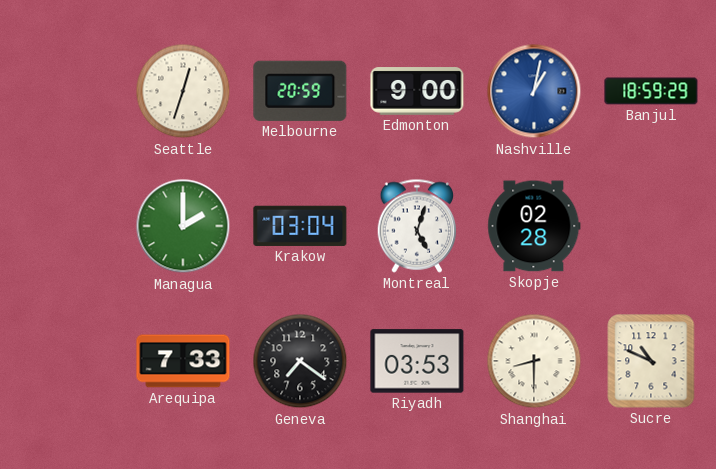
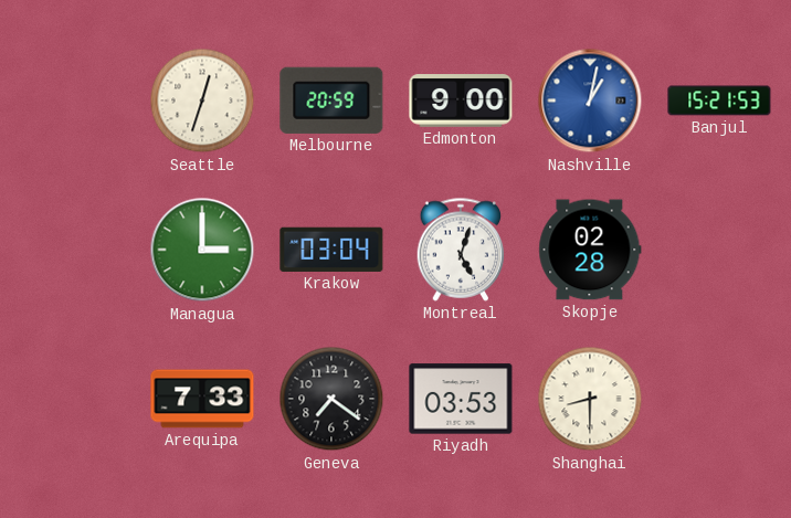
Banjul: 18:59 -> 15:21
Managua: 2:00 -> 3:00
Sucre: 10:49 -> none
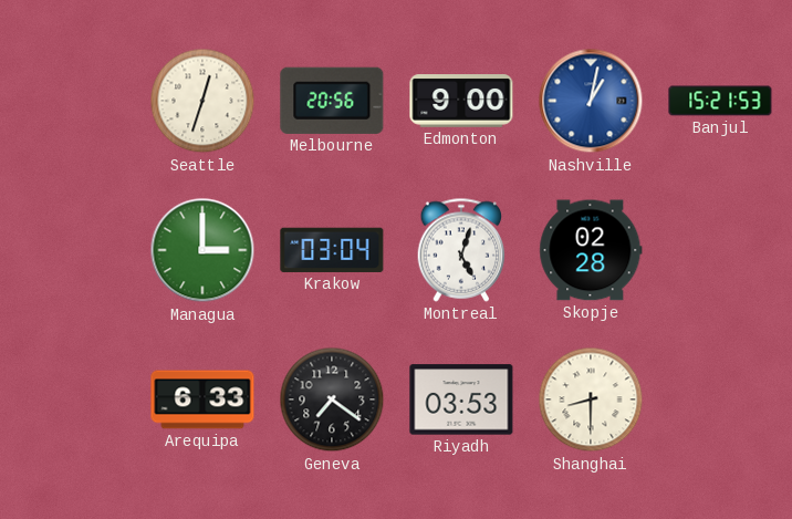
Melbourne: 20:59 -> 20:56
Arequipa: 7:33 -> 6:33
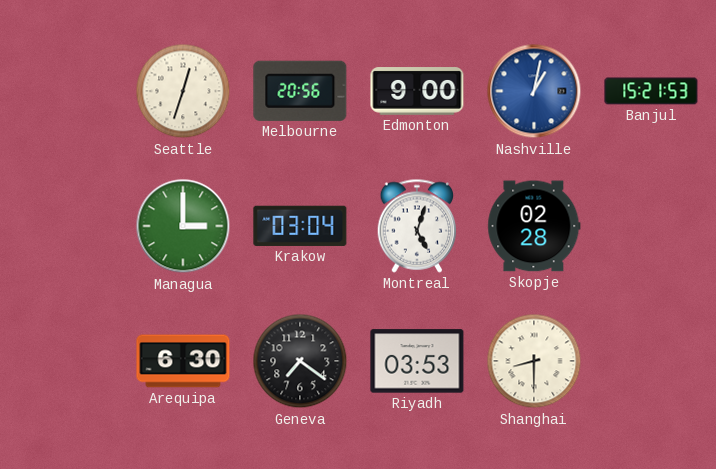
Arequipa: 6:33 -> 6:30
